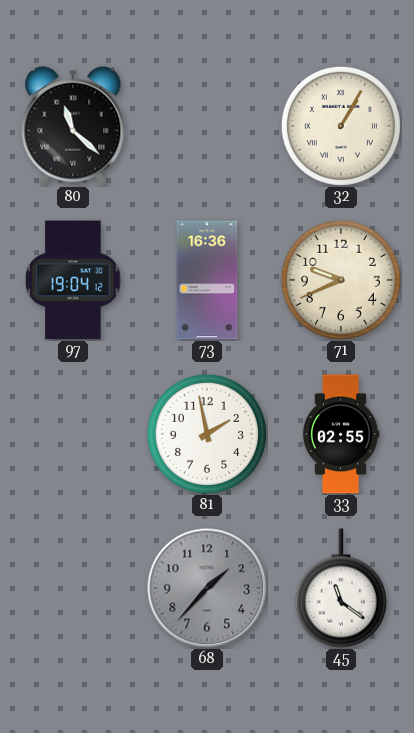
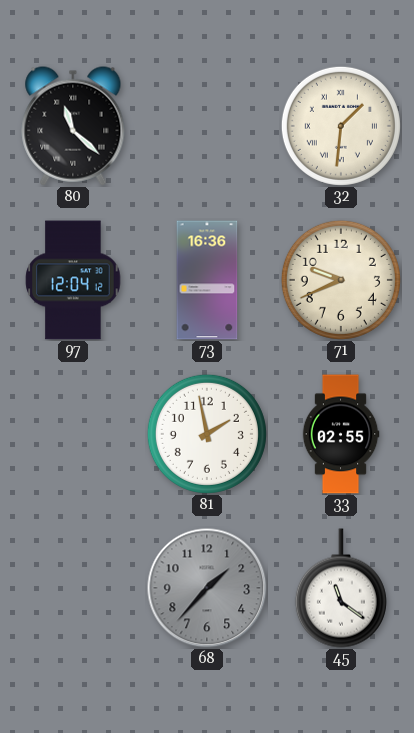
32: 1:05 -> 1:31
97: 19:04 -> 12:04
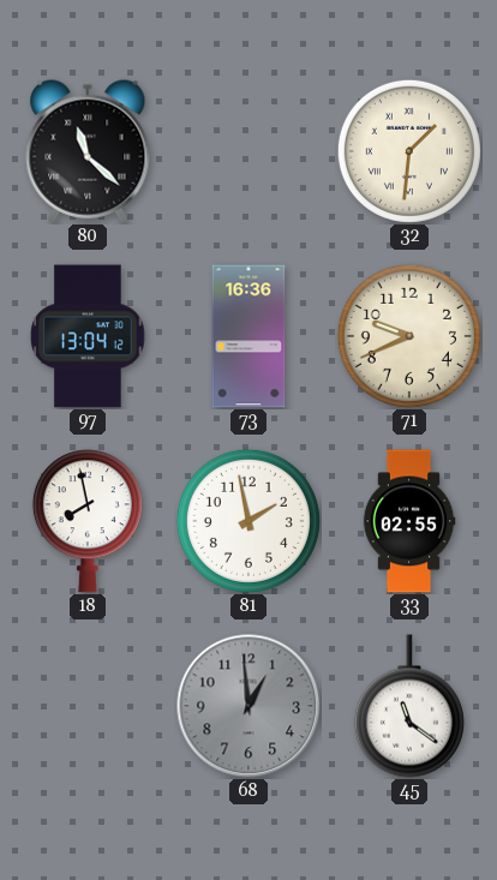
97: 12:04 -> 13:04
18: none -> 7:58
68: 1:37 -> 12:59
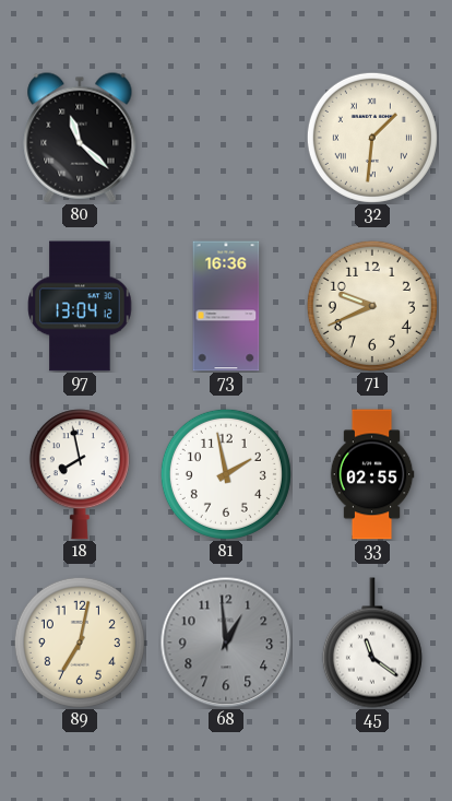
89: none -> 7:02
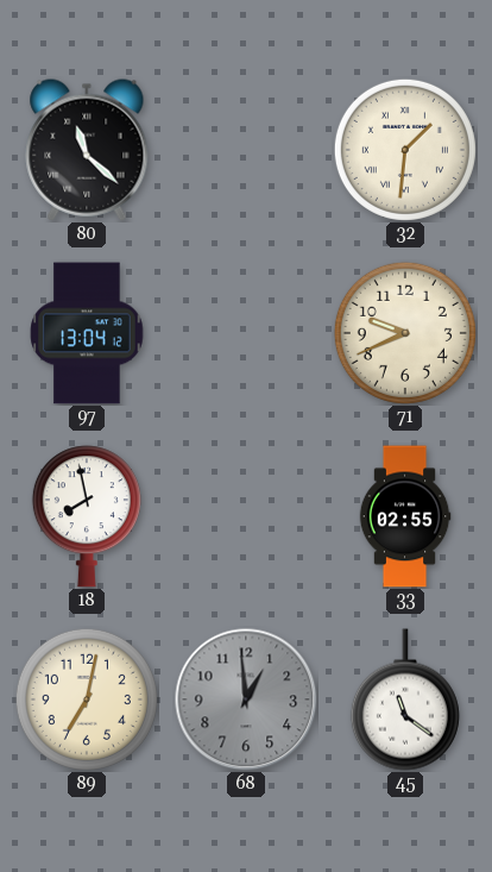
73: 16:36 -> none
81: 1:58 -> none
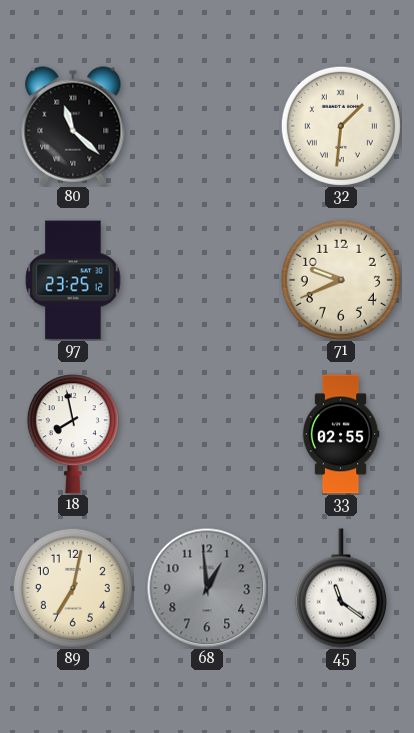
97: 13:04 -> 23:25
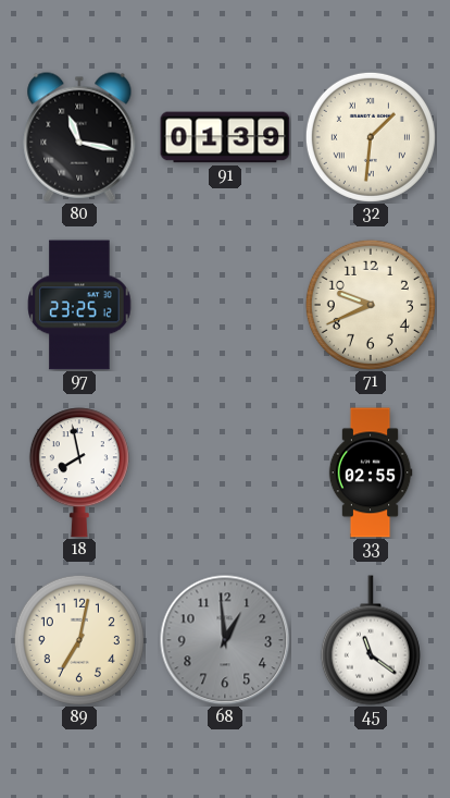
80: 11:22 -> 11:17
91: none -> 01:39
